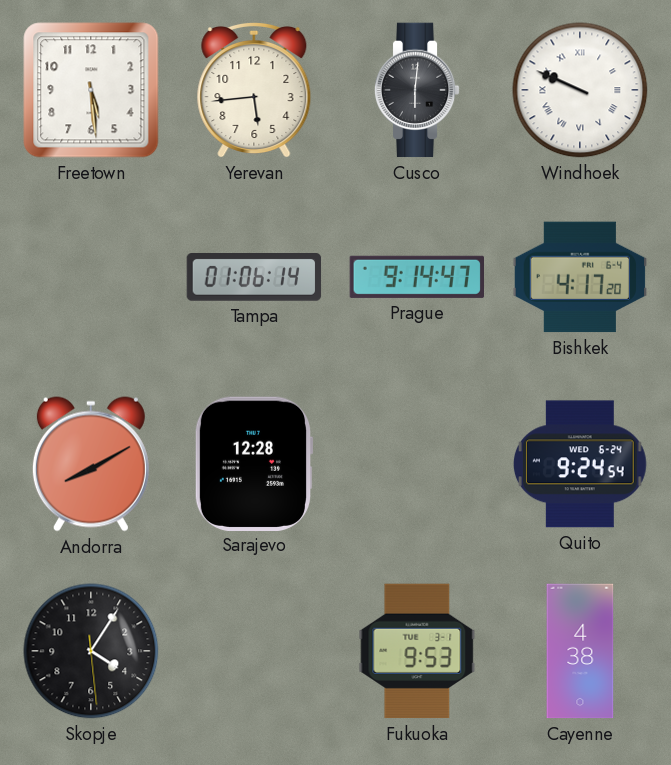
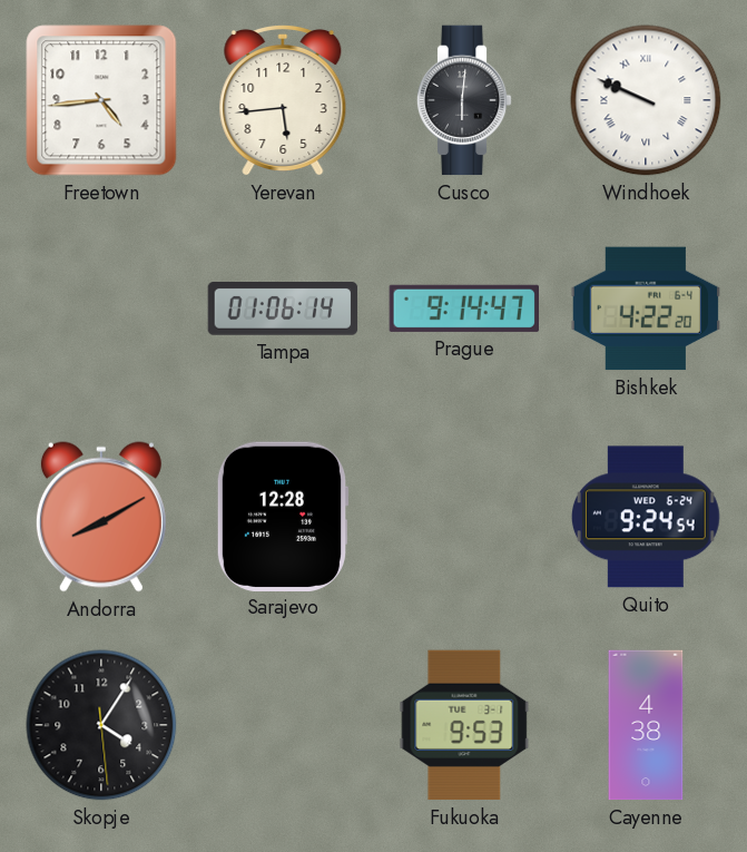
Freetown: 5:29 -> 4:44
Bishkek: 4:17 -> 4:22
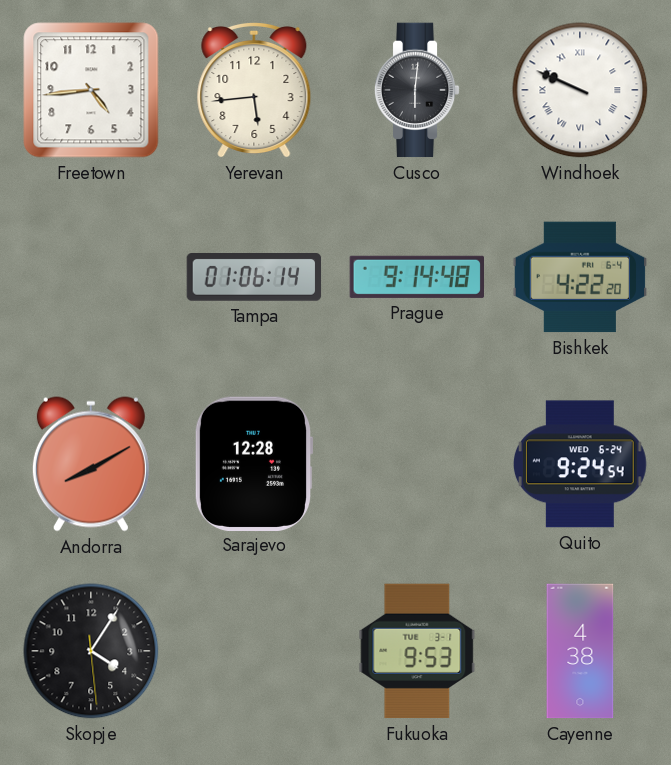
Prague: 9:14:47 -> 9:14:48
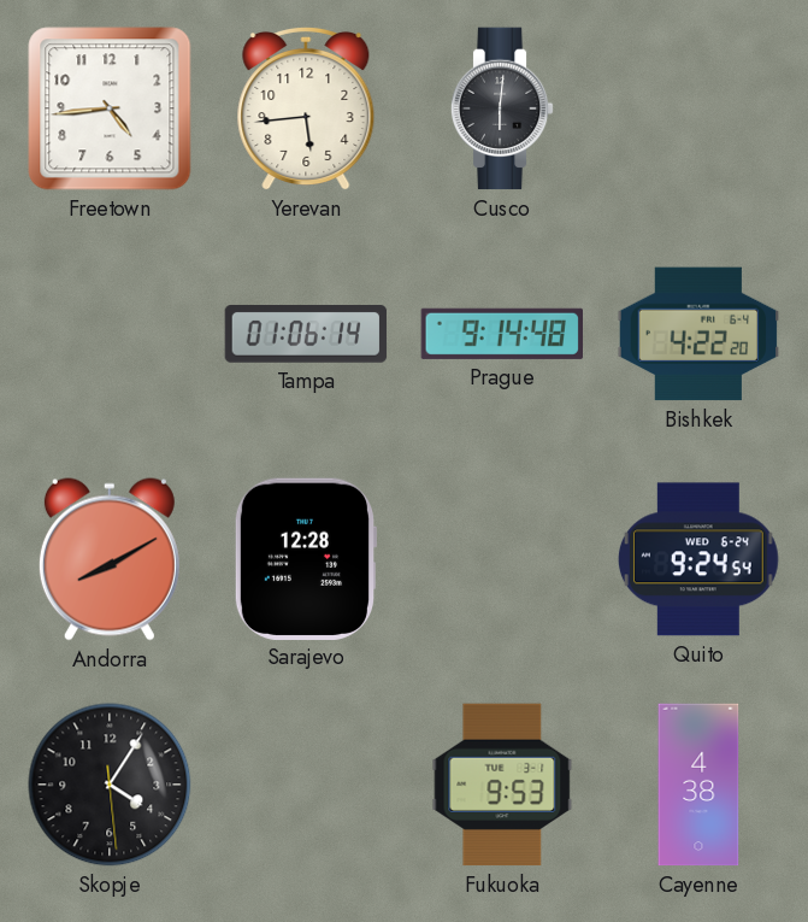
Windhoek: 9:49 -> none
